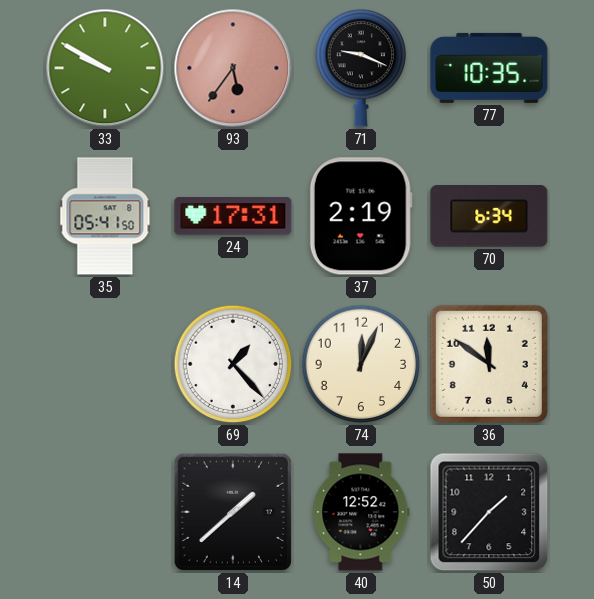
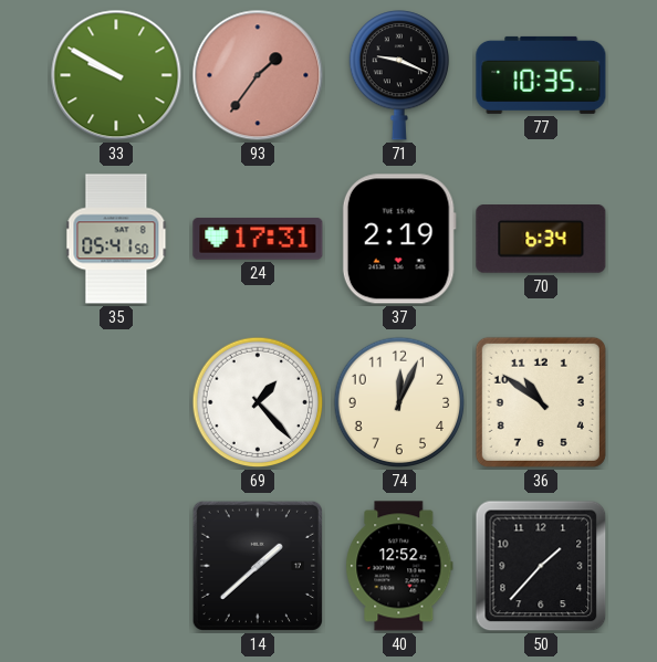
93: 5:36 -> 1:36
36: 11:51 -> 10:51
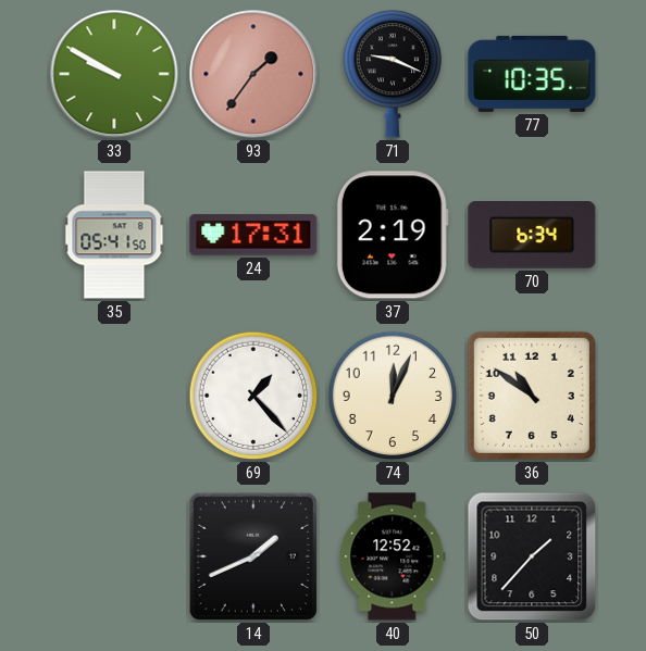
14: 1:38 -> 1:41
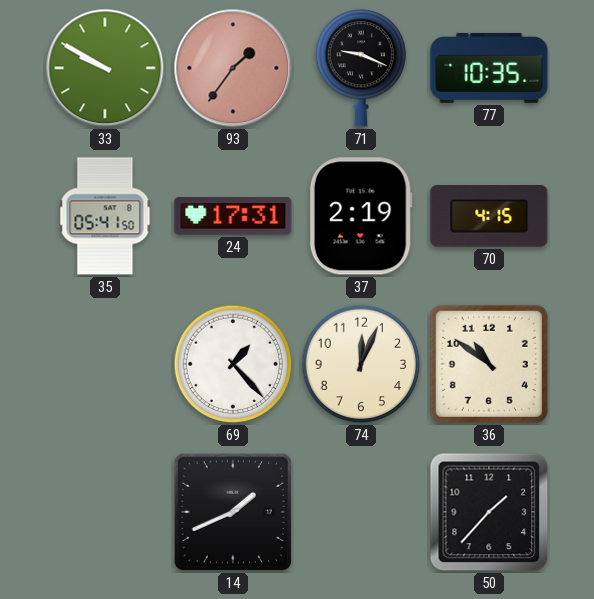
70: 6:34 -> 4:15
40: 12:52 -> none
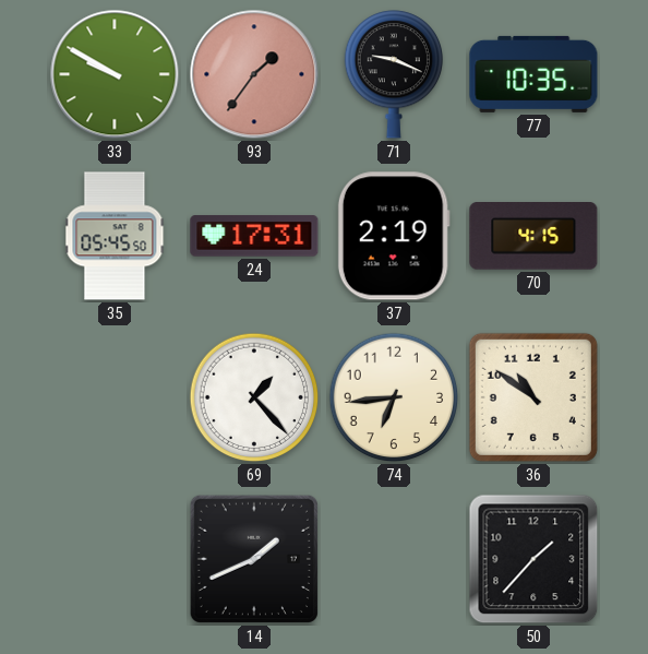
35: 05:41 -> 05:45
74: 12:04 -> 6:44
